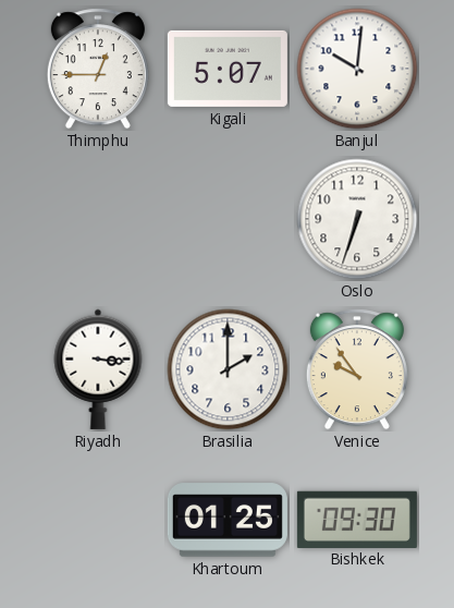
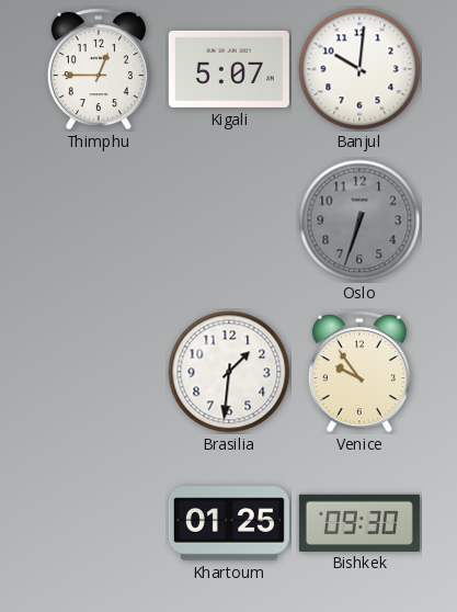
Oslo dial: white -> grey
Riyadh: 3:16 -> none
Brasilia: 2:00 -> 1:31
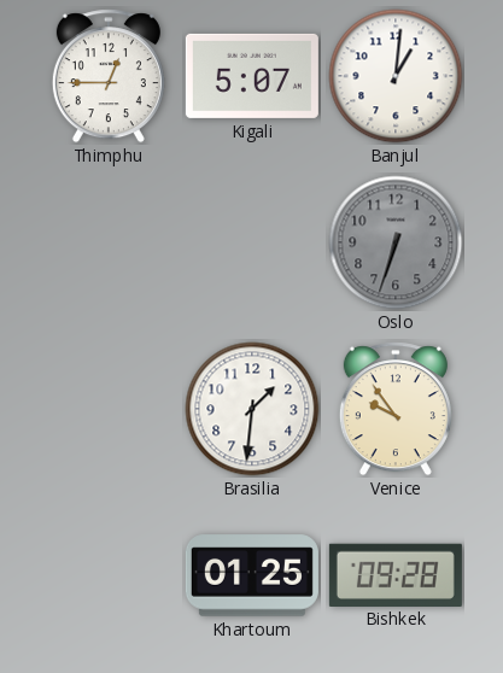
Banjul: 10:01 -> 1:01
Bishkek: 09:30 -> 09:28
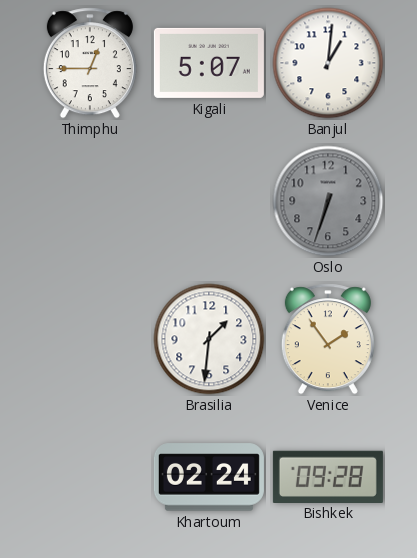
Venice: 9:54 -> 1:54
Khartoum: 01:25 -> 02:24
